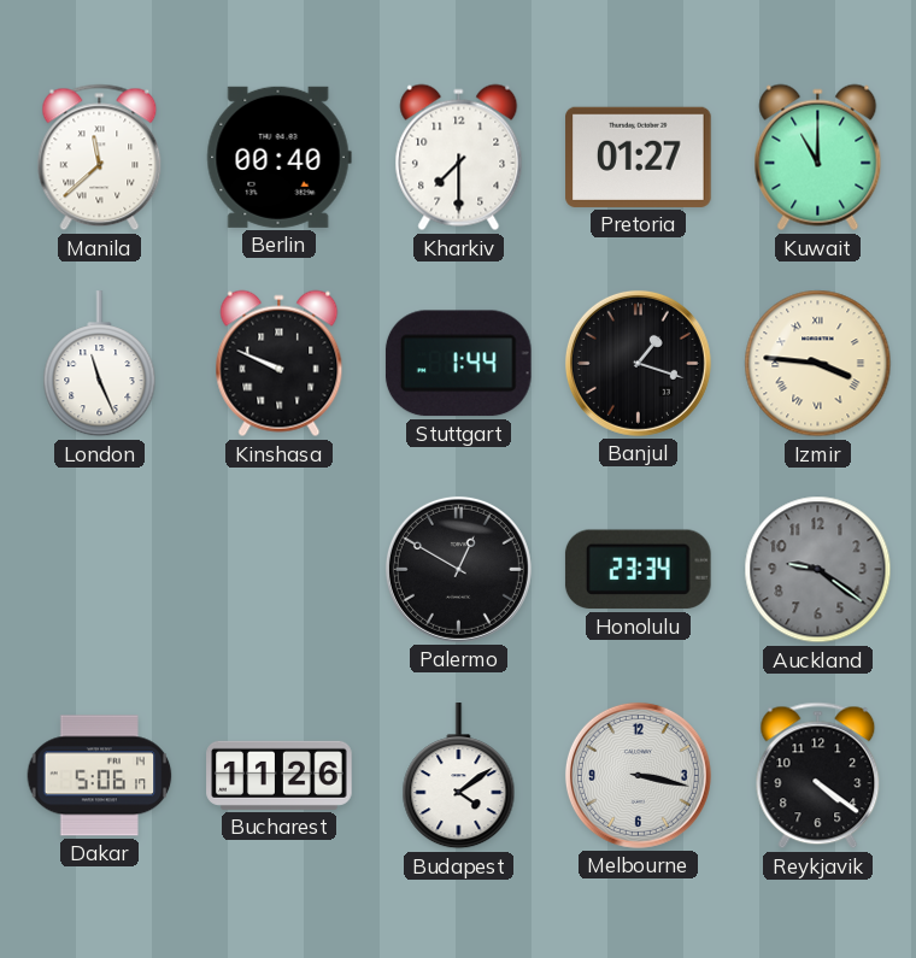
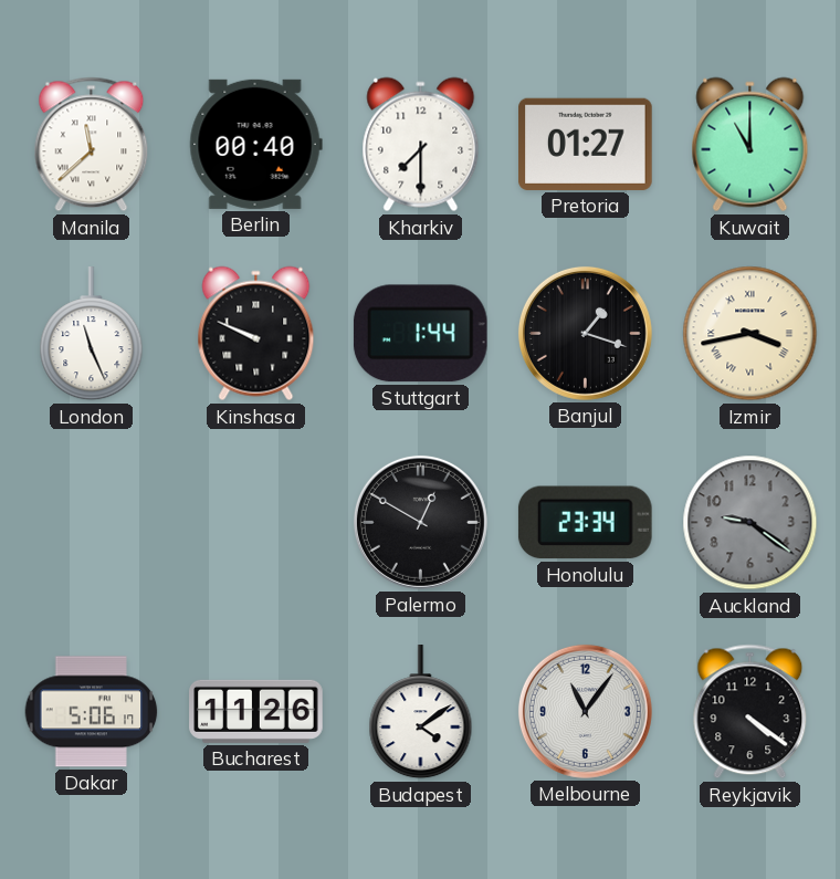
Izmir: 3:46 -> 3:43
Melbourne: 3:17 -> 11:06
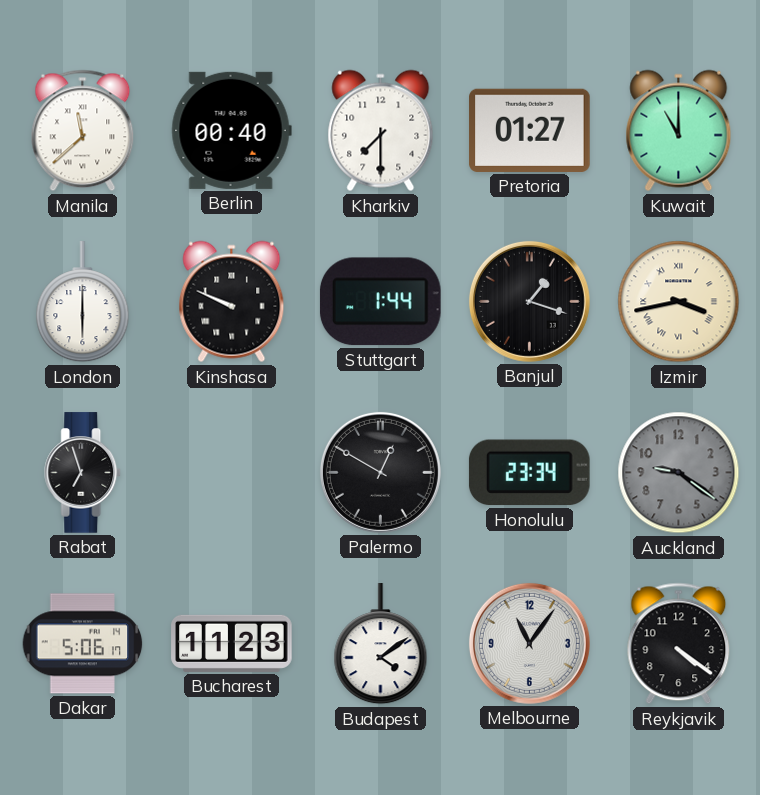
London: 11:26 -> 6:00
Rabat: none -> 6:57
Bucharest: 11:26 -> 11:23
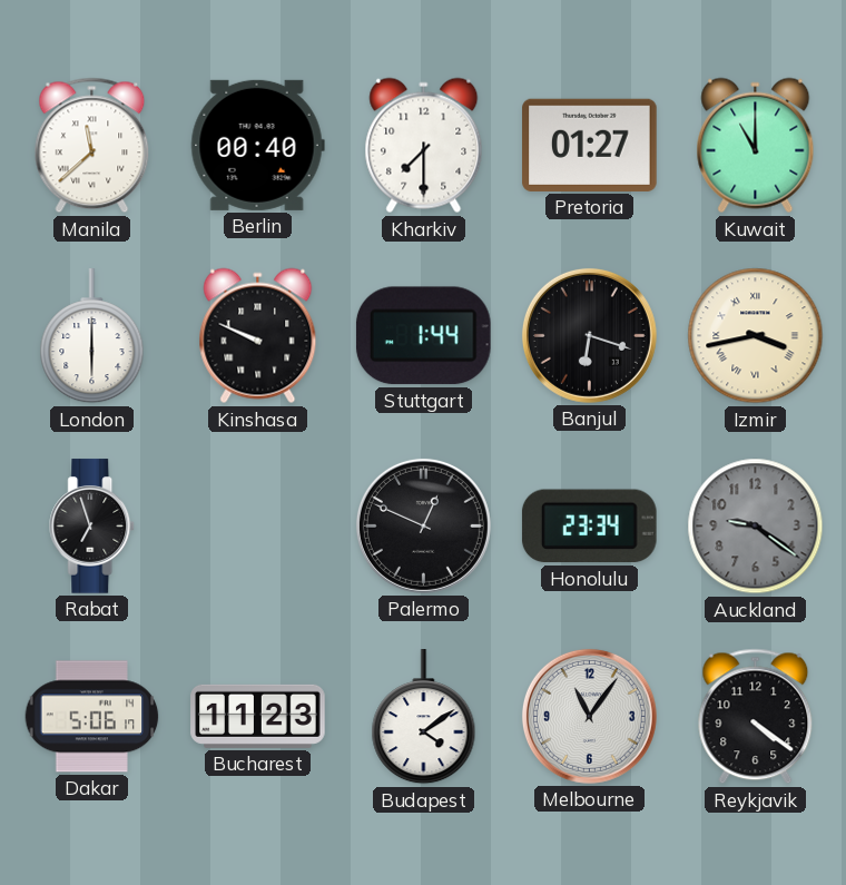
Banjul: 1:18 -> 6:18
Palermo: 12:50 -> 12:49
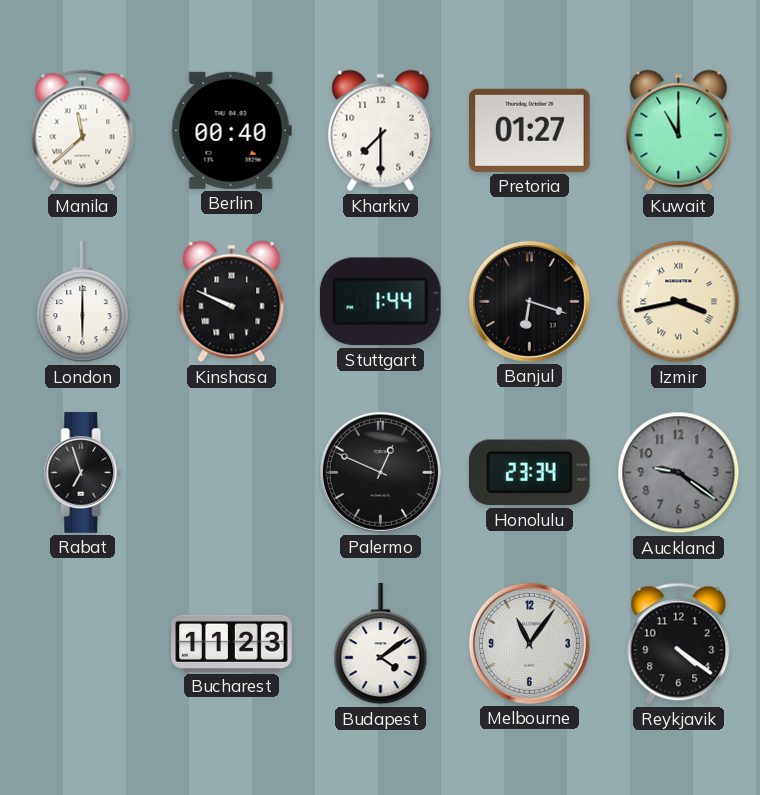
Dakar: 5:06 -> none
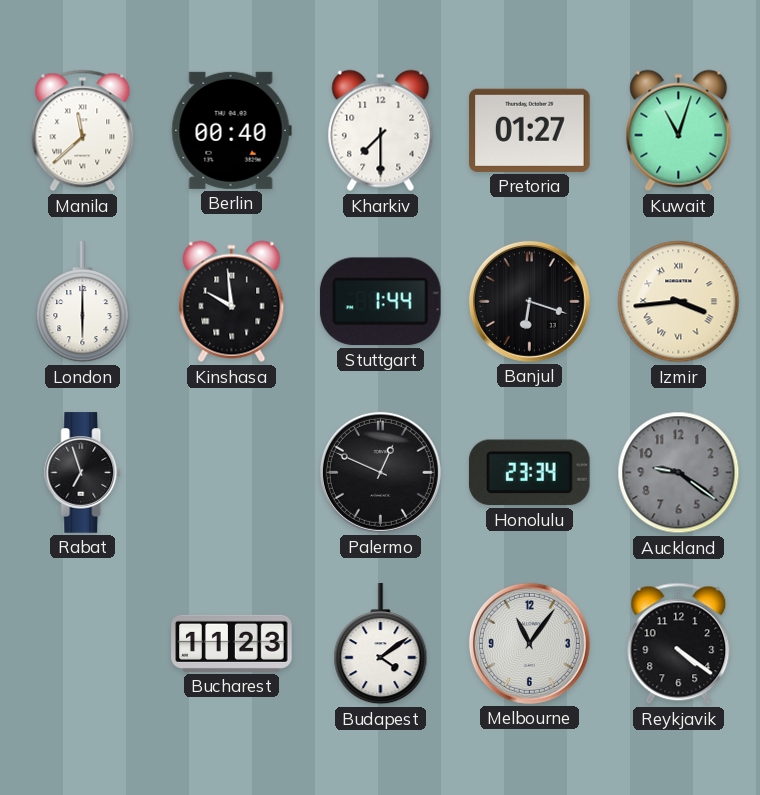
Kuwait: 11:00 -> 11:03
Kinshasa: 9:49 -> 9:59
Izmir: 3:43 -> 3:44
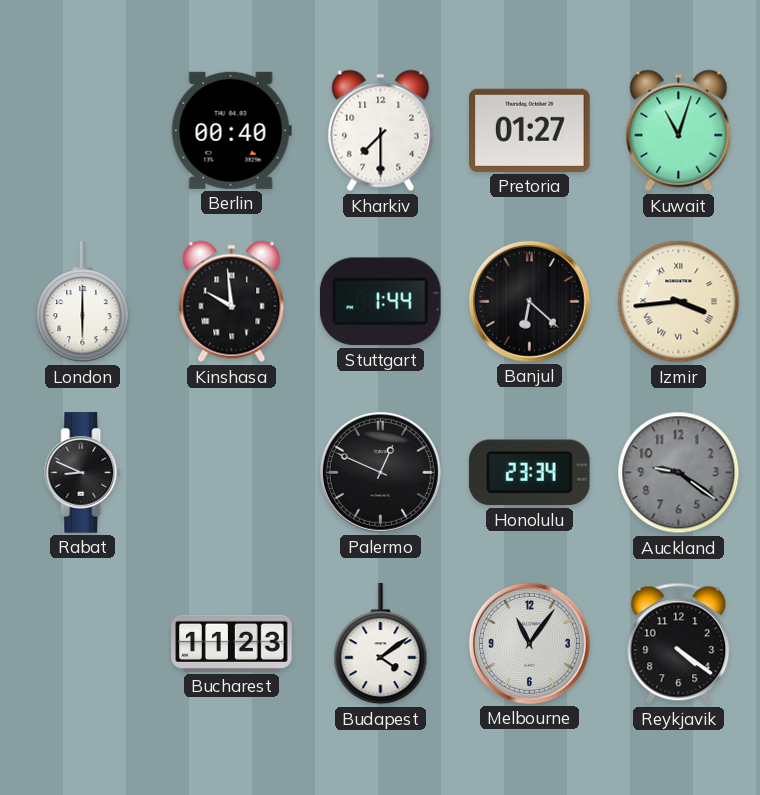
Manila: 11:38 -> none
Banjul: 6:18 -> 6:22
Rabat: 6:57 -> 8:49
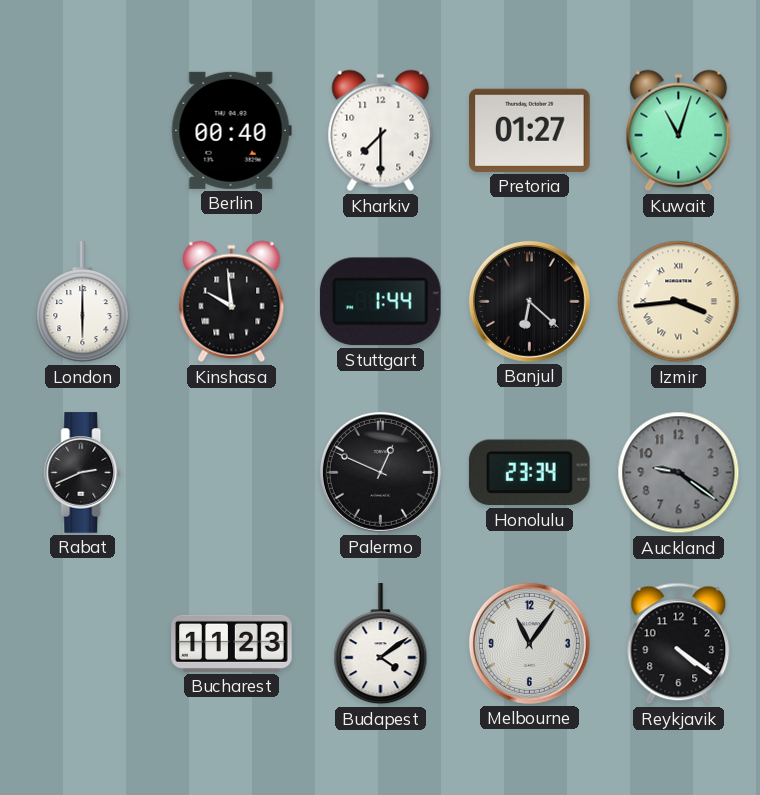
Rabat: 8:49 -> 2:41
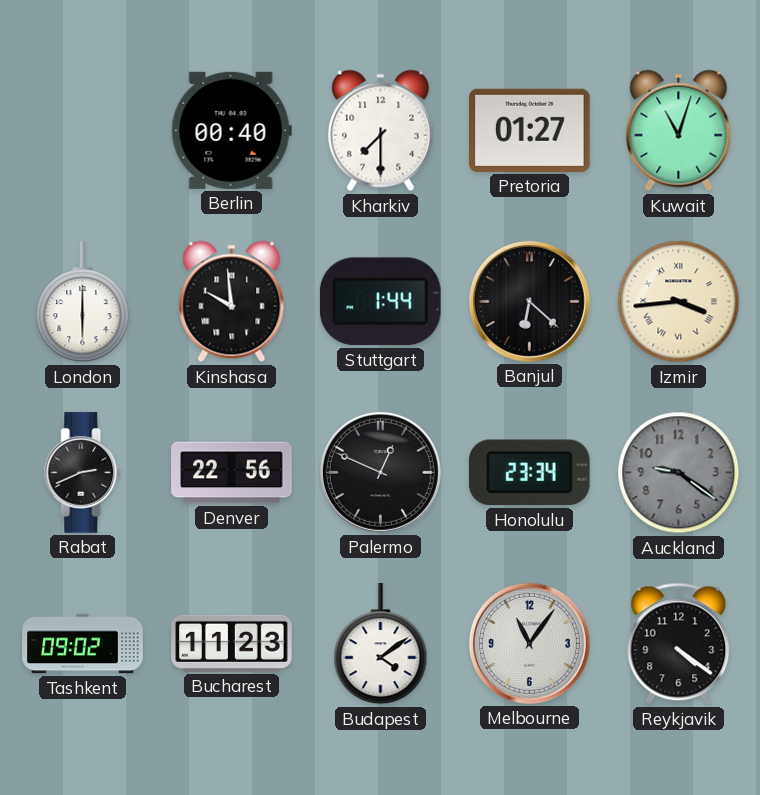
Denver: none -> 22:56
Tashkent: none -> 09:02
